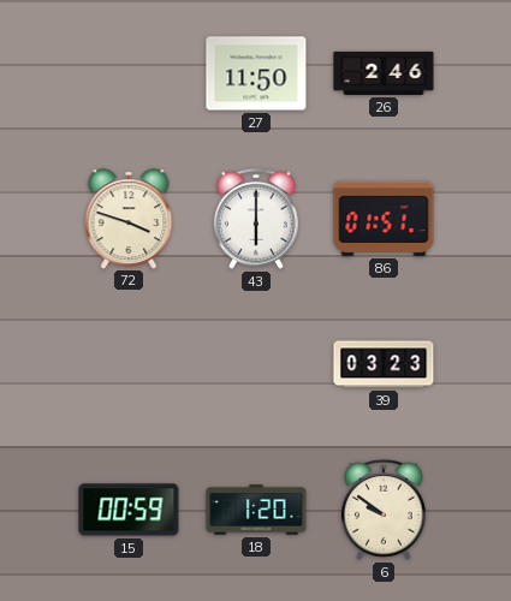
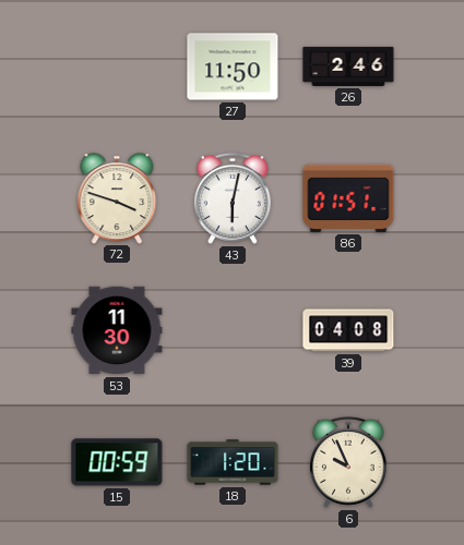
43: 6:00 -> 6:02
53: none -> 11:30
39: 03:23 -> 04:08
6: 9:51 -> 9:56
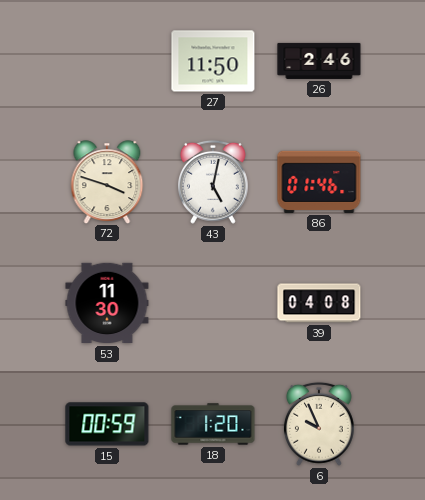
43: 6:02 -> 5:02
86: 01:51 -> 01:46
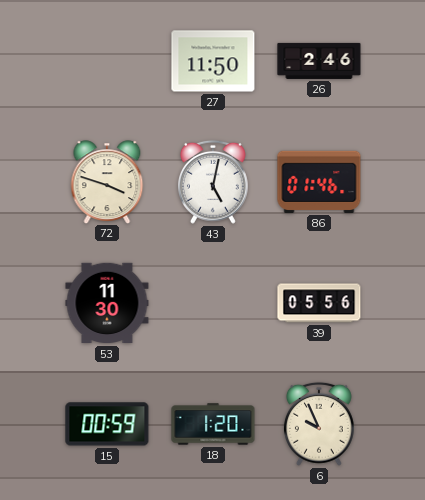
39: 04:08 -> 05:56
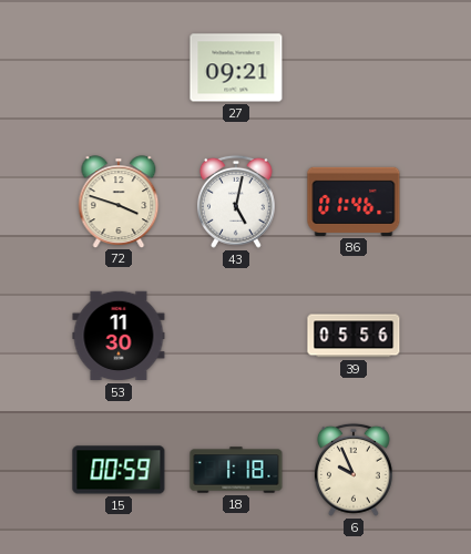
27: 11:50 -> 09:21
26: 2:46 -> none
18: 1:20 -> 1:18
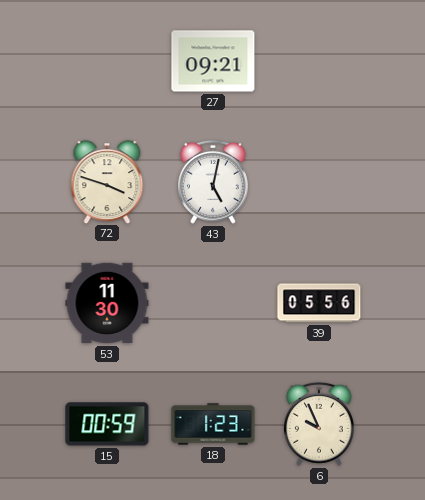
86: 01:46 -> none
18: 1:18 -> 1:23
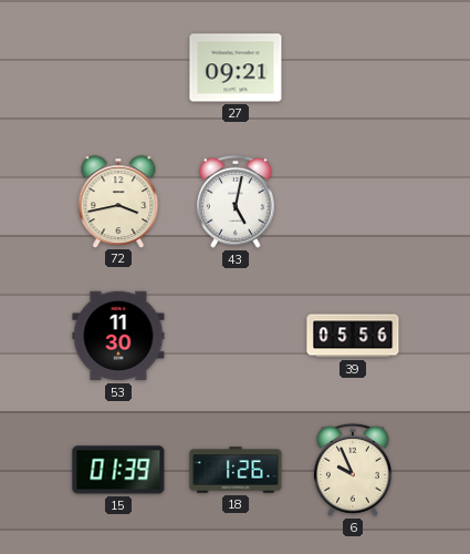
72: 3:48 -> 3:43
15: 00:59 -> 01:39
18: 1:23 -> 1:26
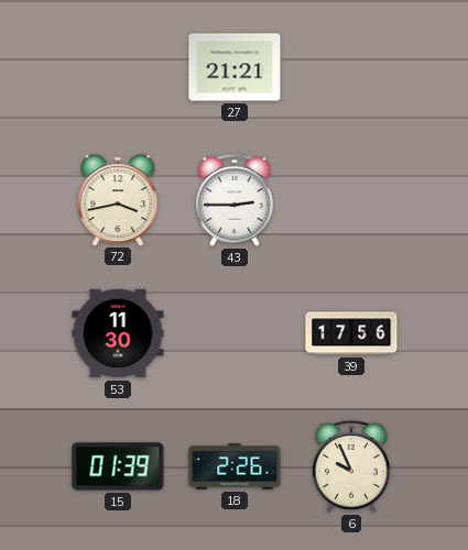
27: 09:21 -> 21:21
43: 5:02 -> 2:45
39: 05:56 -> 17:56
18: 1:26 -> 2:26
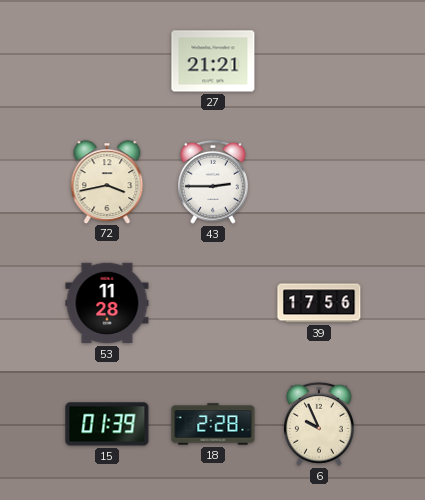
53: 11:30 -> 11:28
18: 2:26 -> 2:28
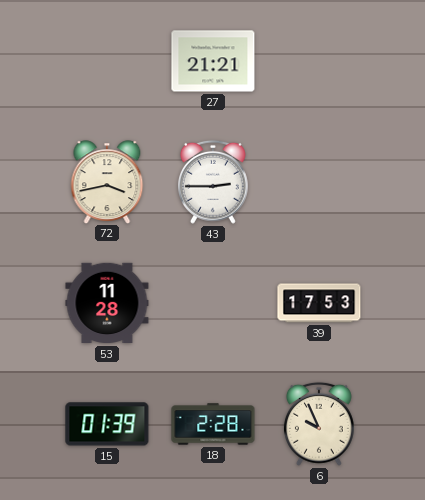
39: 17:56 -> 17:53
